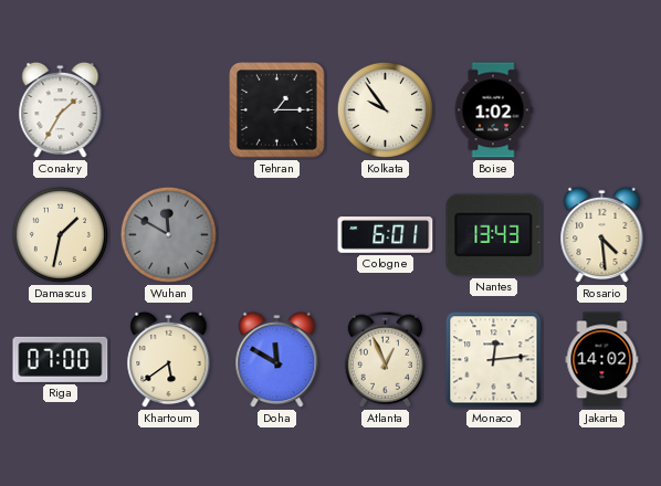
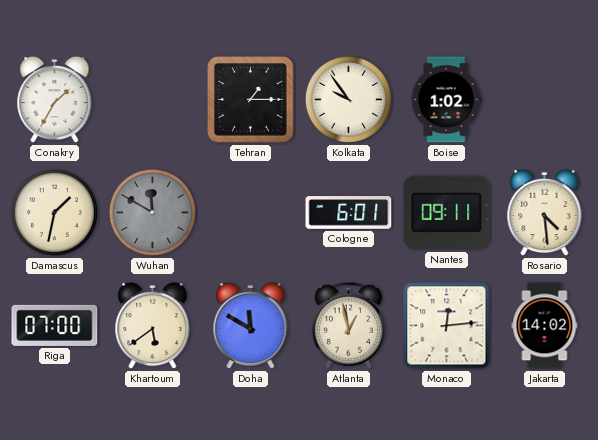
Nantes: 13:43 -> 09:11
Atlanta: 12:56 -> 12:58
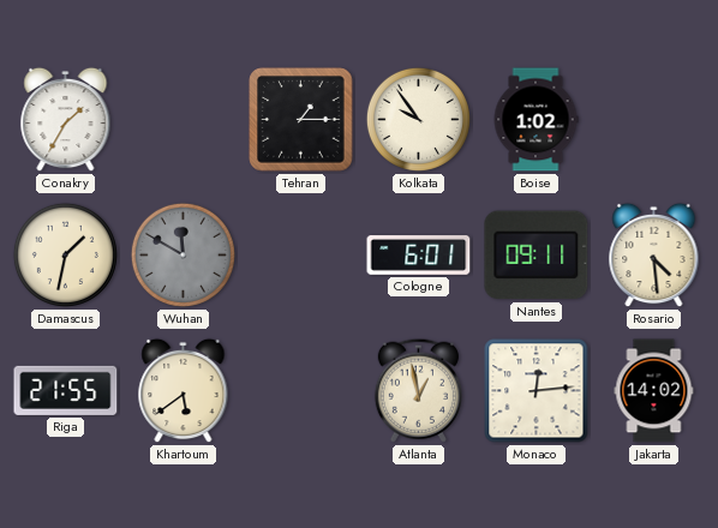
Riga: 07:00 -> 21:55
Doha: 11:50 -> none
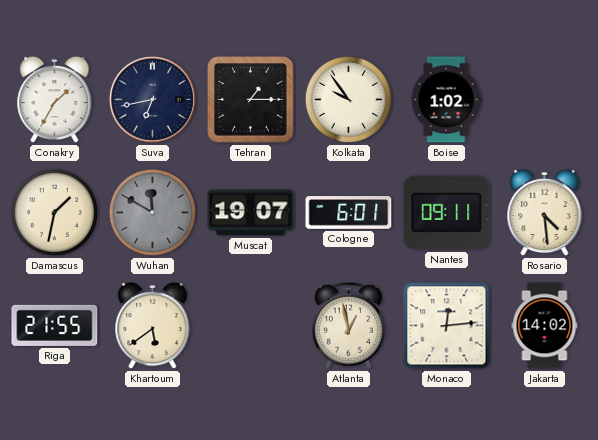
Suva: none -> 6:43
Muscat: none -> 19:07
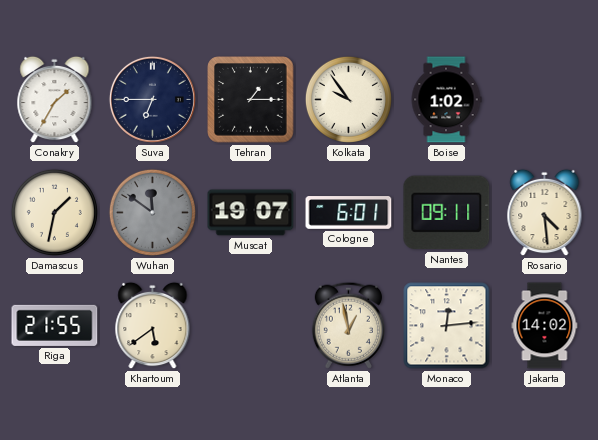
Suva: 6:43 -> 6:45
Wuhan: 11:50 -> 11:51
